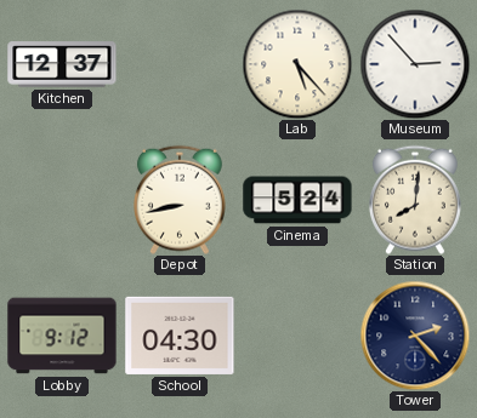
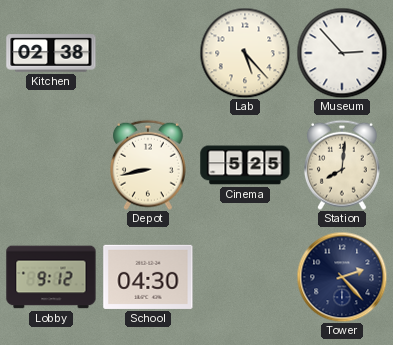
Kitchen: 12:37 -> 02:38
Cinema: 5:24 -> 5:25
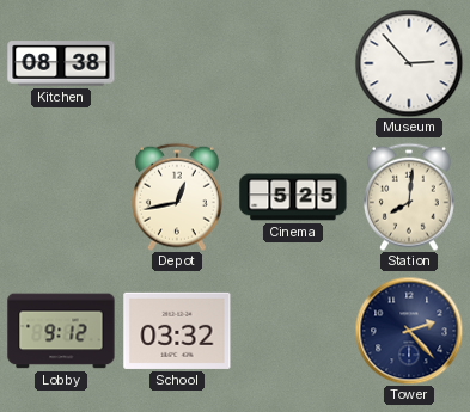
Kitchen: 02:38 -> 08:38
Lab: 5:23 -> none
Depot: 8:43 -> 12:43
School: 04:30 -> 03:32
